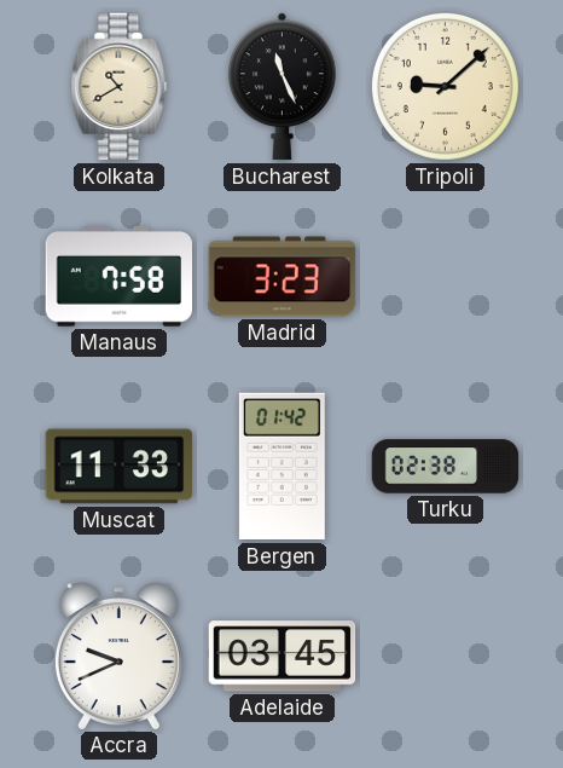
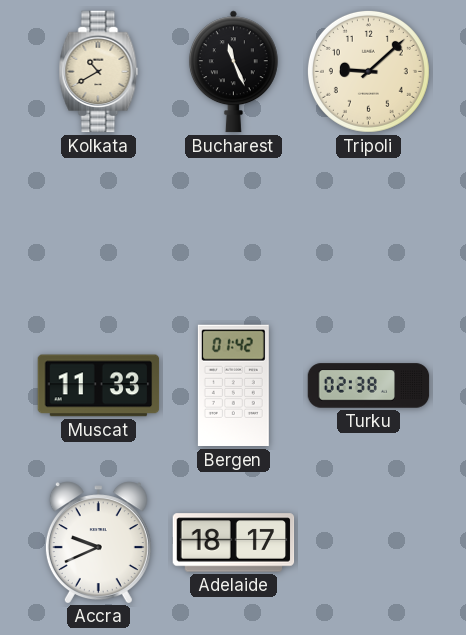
Manaus: 7:58 -> none
Madrid: 3:23 -> none
Adelaide: 03:45 -> 18:17
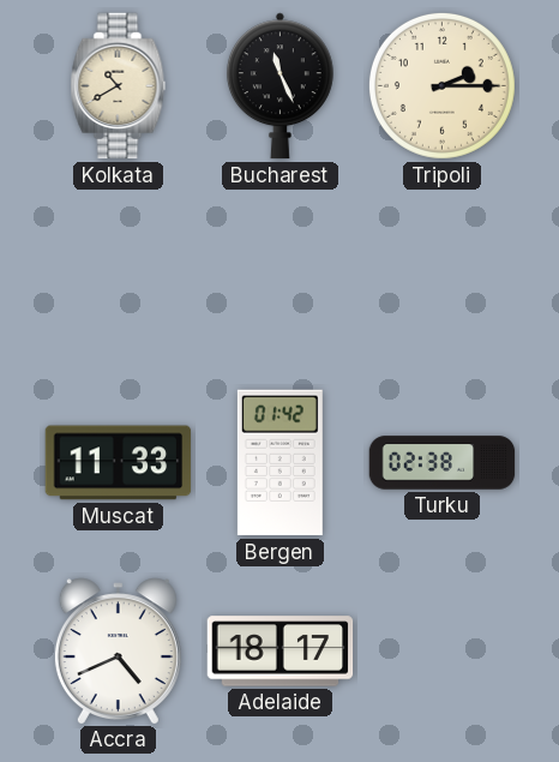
Tripoli: 9:08 -> 2:15
Accra: 9:41 -> 4:41
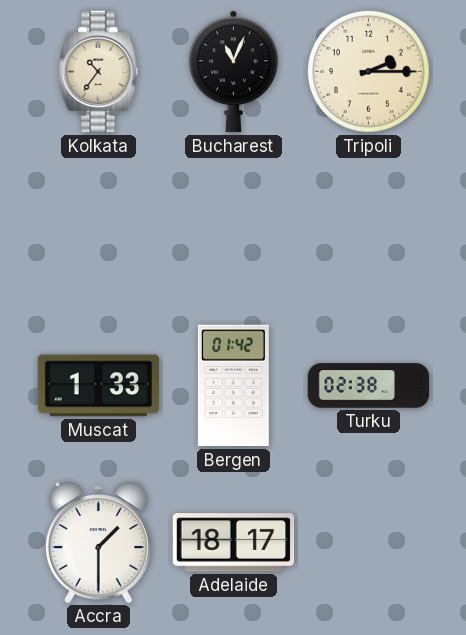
Kolkata: 10:40 -> 10:36
Bucharest: 11:26 -> 11:04
Muscat: 11:33 -> 1:33
Accra: 4:41 -> 1:30
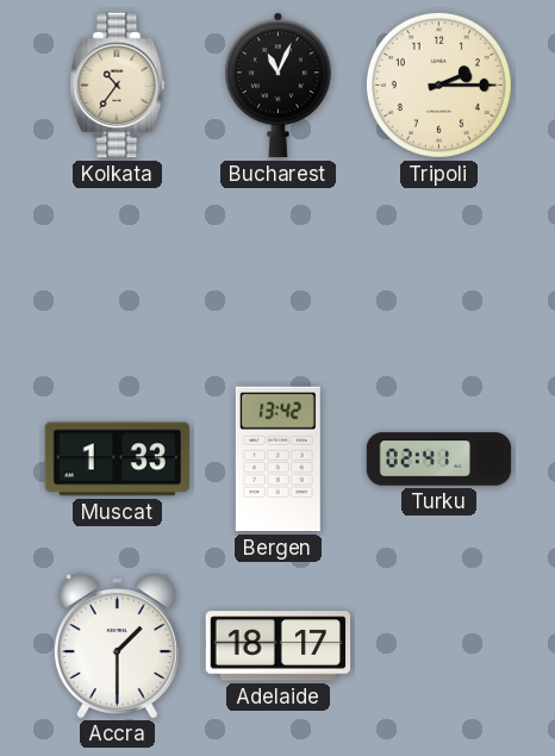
Bergen: 01:42 -> 13:42
Turku: 02:38 -> 02:41
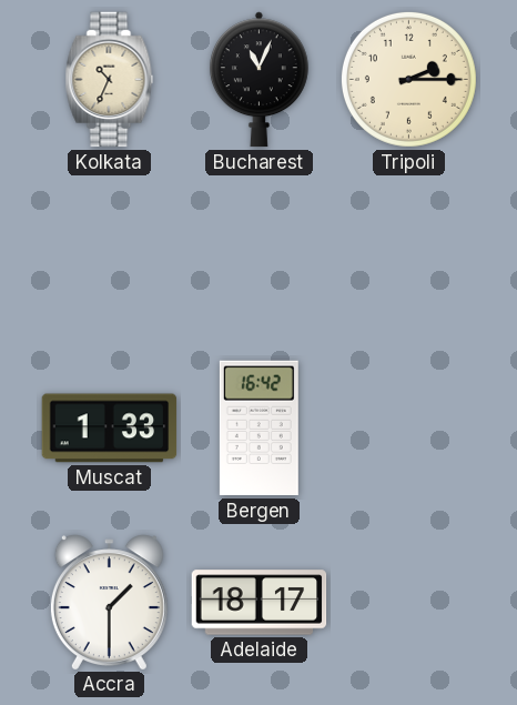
Kolkata: 10:36 -> 10:34
Bergen: 13:42 -> 16:42
Turku: 02:41 -> none
